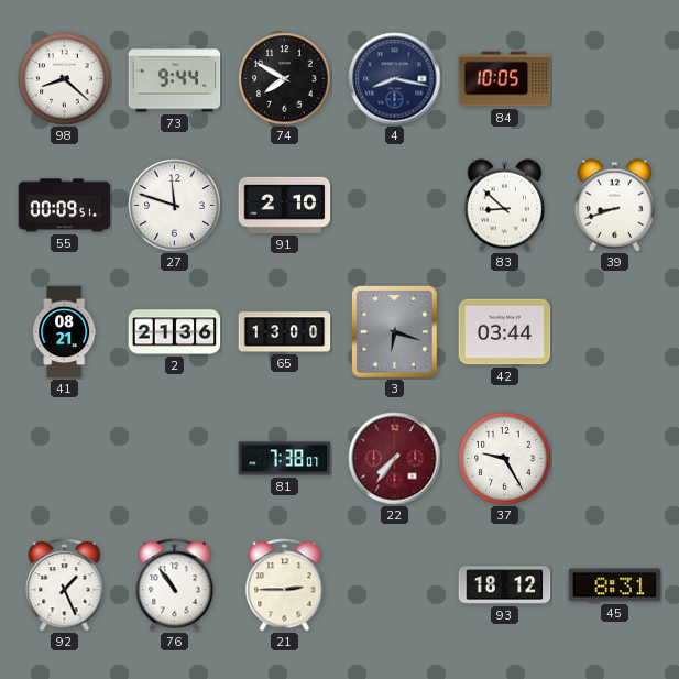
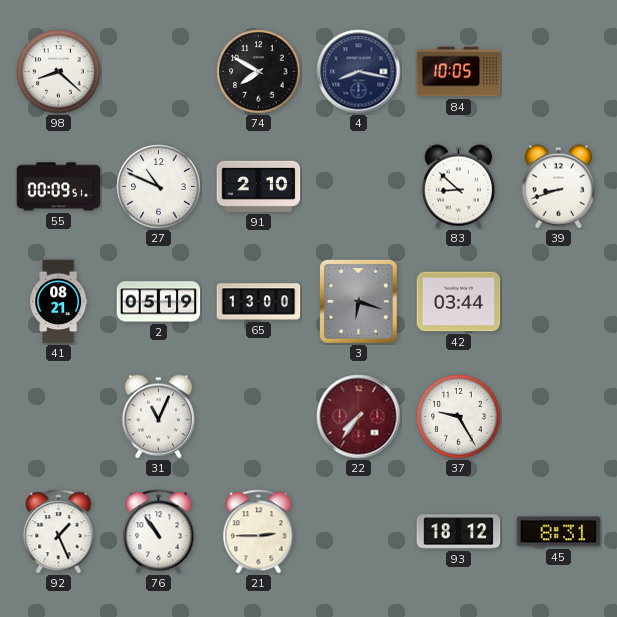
73: 9:44 -> none
27: 11:48 -> 10:49
2: 21:36 -> 05:19
31: none -> 11:04
81: 7:38 -> none
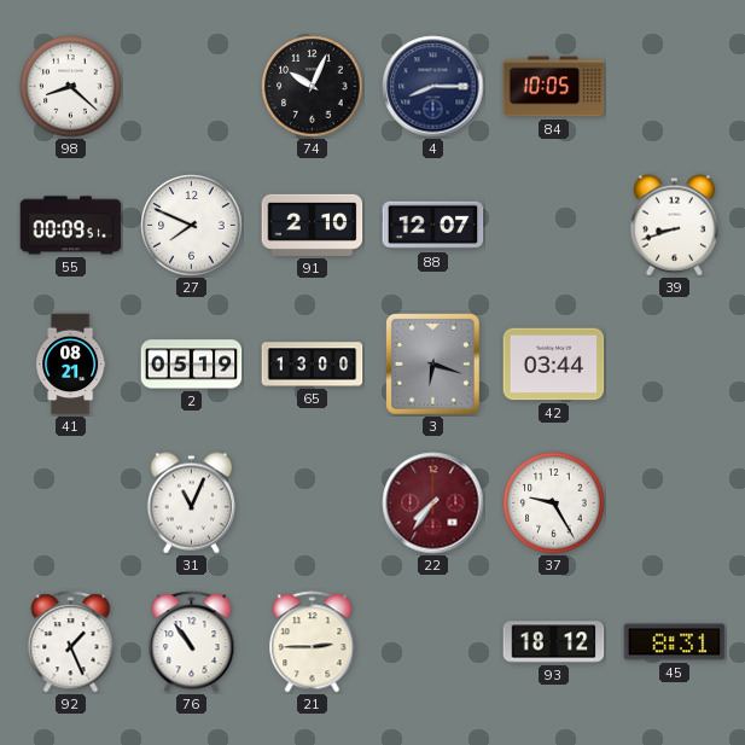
74: 7:50 -> 10:04
4: 8:17 -> 8:15
27: 10:49 -> 7:49
88: none -> 12:07
83: 8:52 -> none
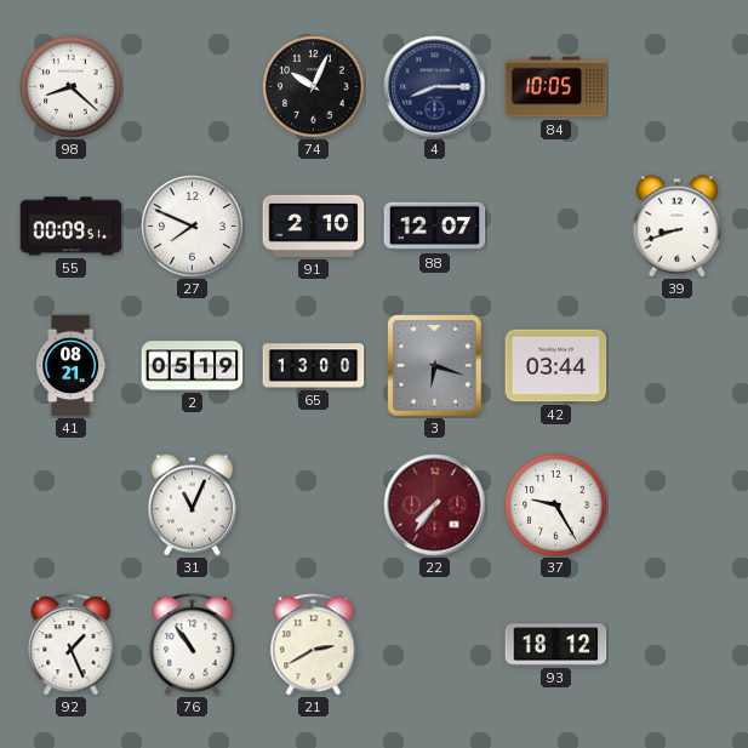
21: 2:45 -> 2:40
45: 8:31 -> none
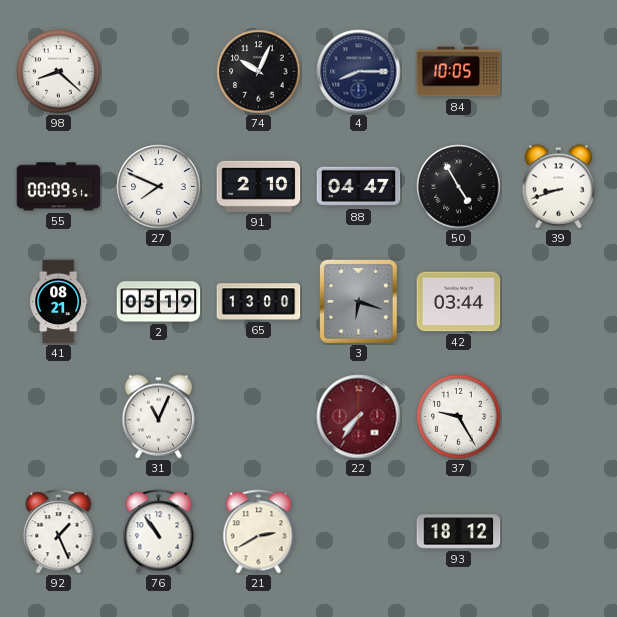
88: 12:07 -> 04:47
50: none -> 4:55
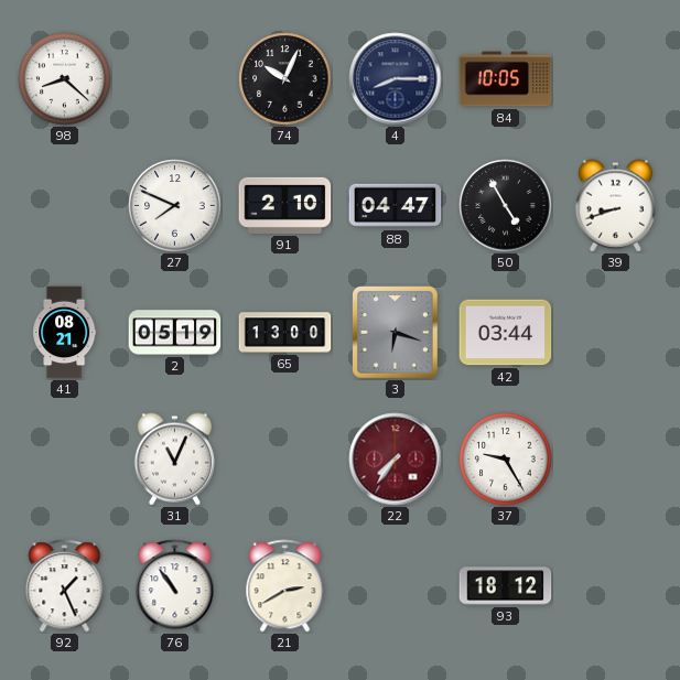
55: 00:09 -> none
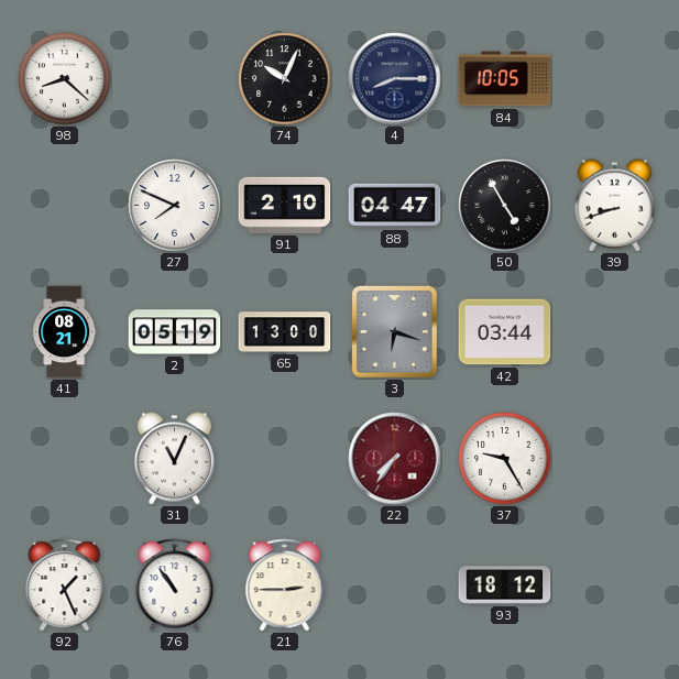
21: 2:40 -> 2:45
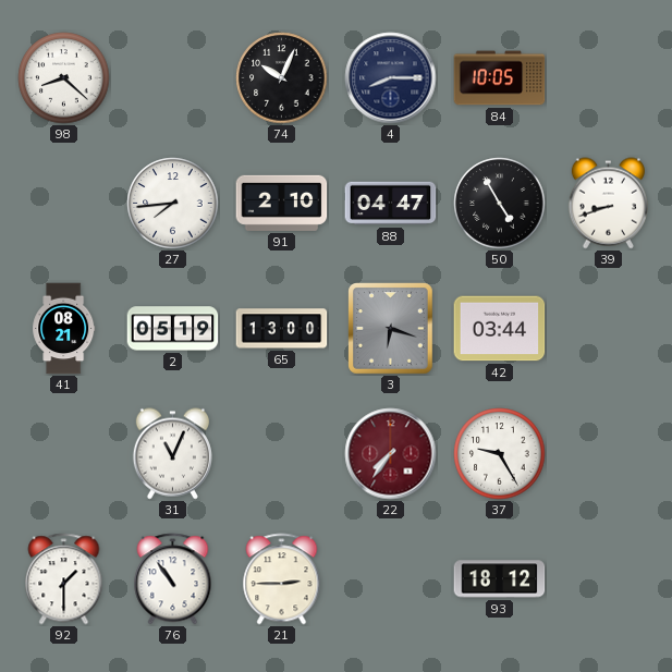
27: 7:49 -> 7:44
92: 1:26 -> 1:30
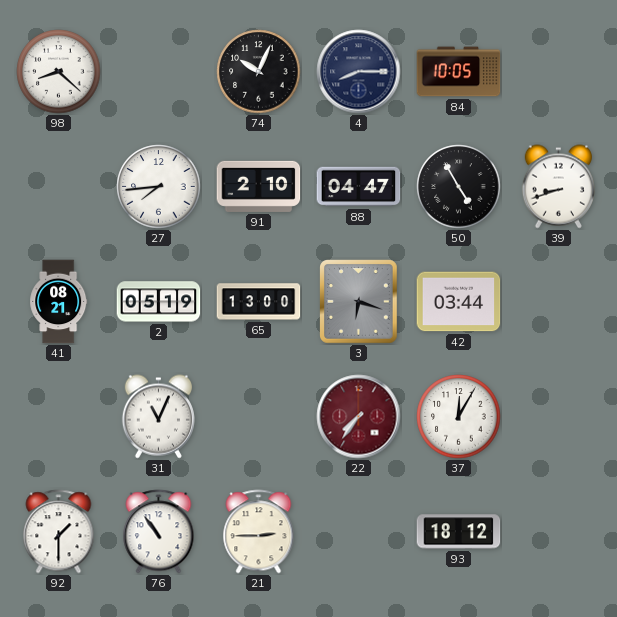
37: 9:25 -> 12:05
